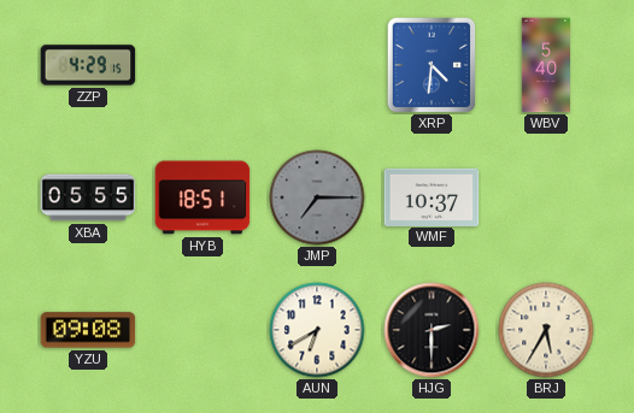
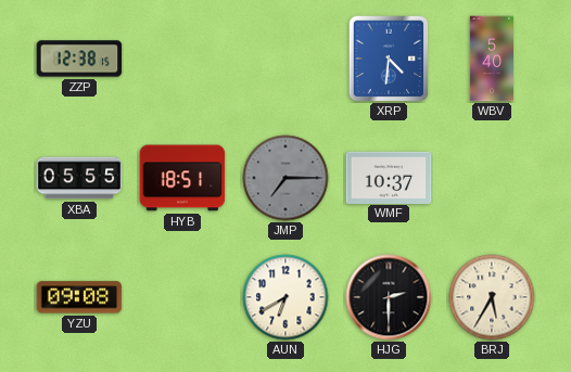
ZZP: 4:29 -> 12:38
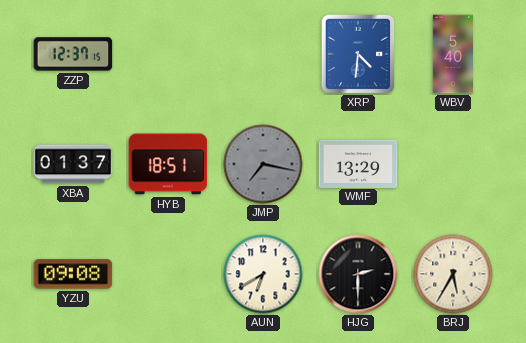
ZZP: 12:38 -> 12:37
XBA: 05:55 -> 01:37
JMP: 7:15 -> 7:17
WMF: 10:37 -> 13:29
